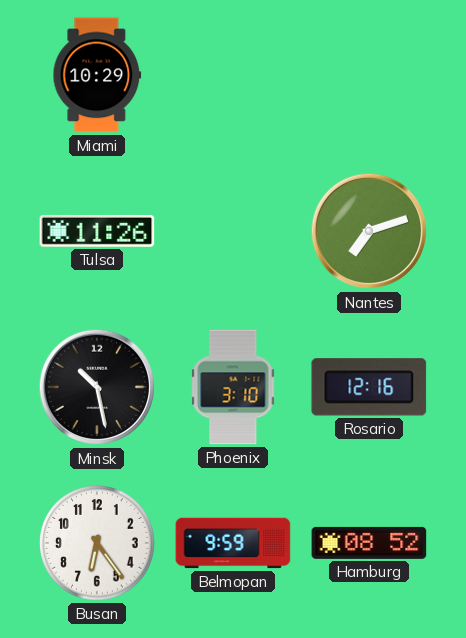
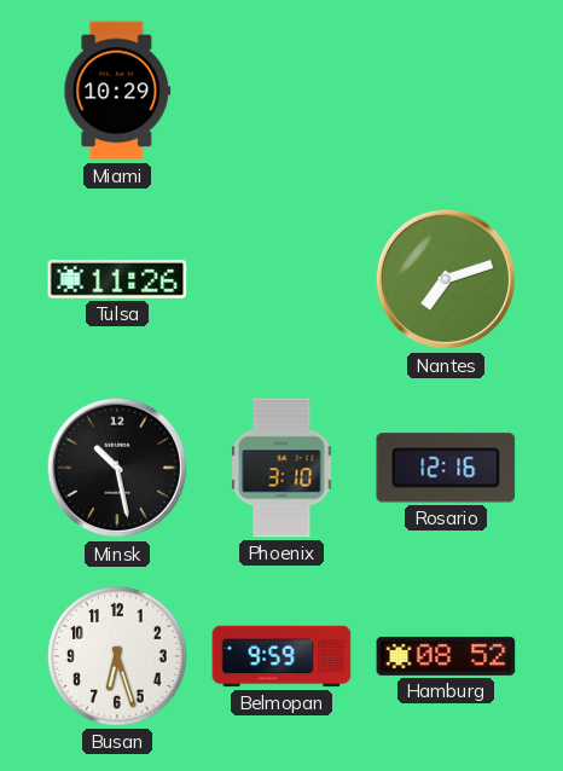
Busan: 6:24 -> 6:27
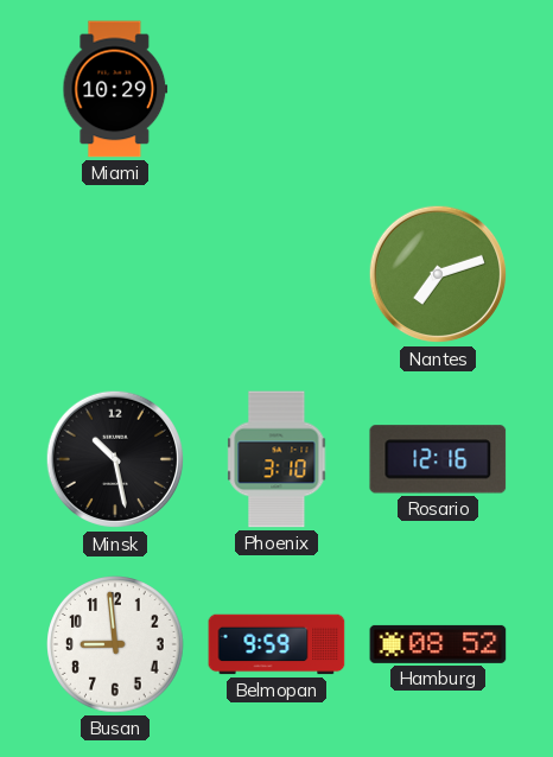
Tulsa: 11:26 -> none
Busan: 6:27 -> 8:59
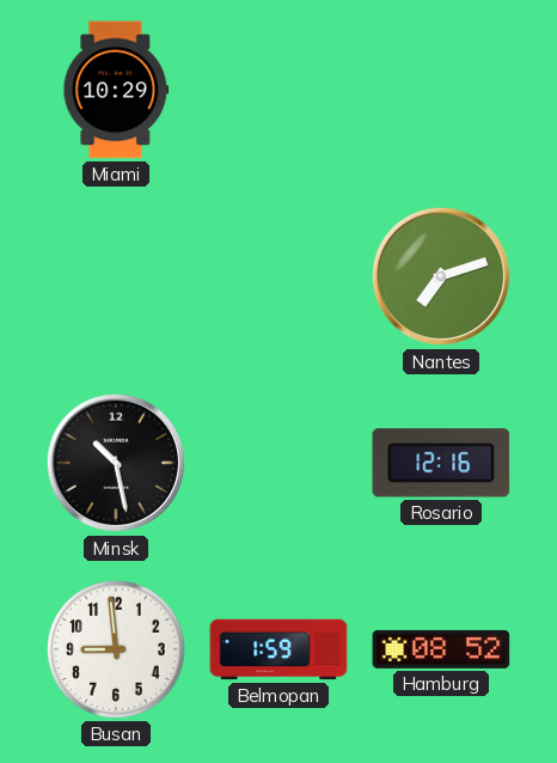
Phoenix: 3:10 -> none
Belmopan: 9:59 -> 1:59
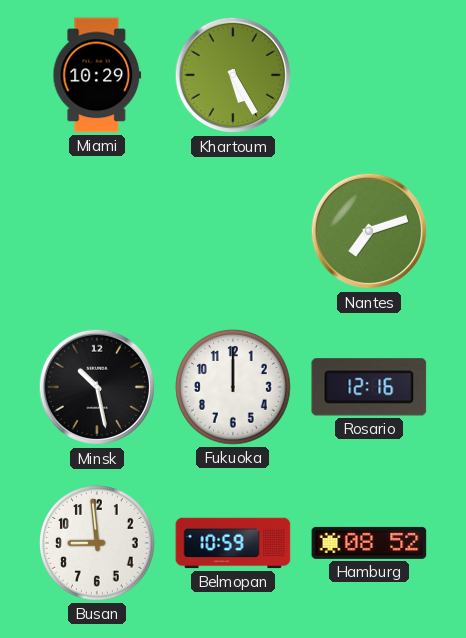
Khartoum: none -> 5:25
Fukuoka: none -> 12:00
Belmopan: 1:59 -> 10:59
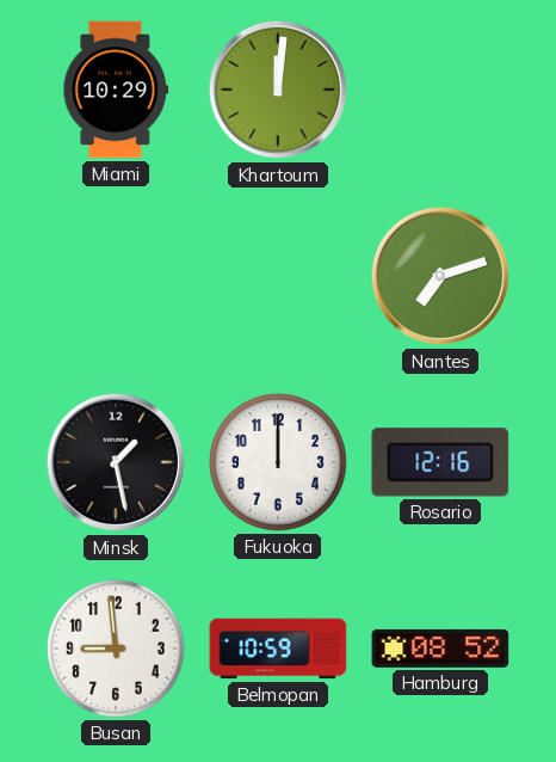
Khartoum: 5:25 -> 12:01
Minsk: 10:28 -> 1:28
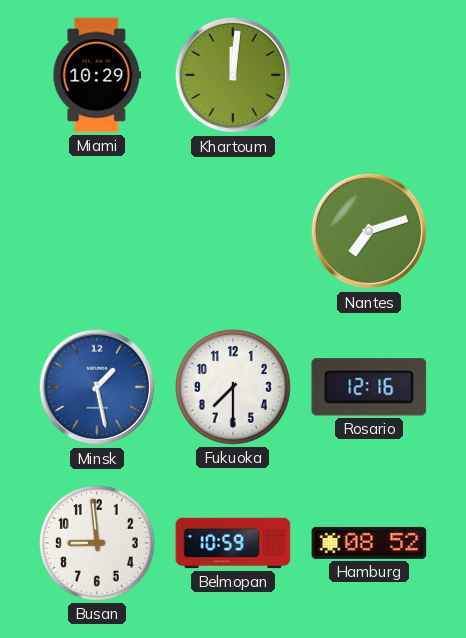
Minsk dial: black -> blue
Fukuoka: 12:00 -> 7:30
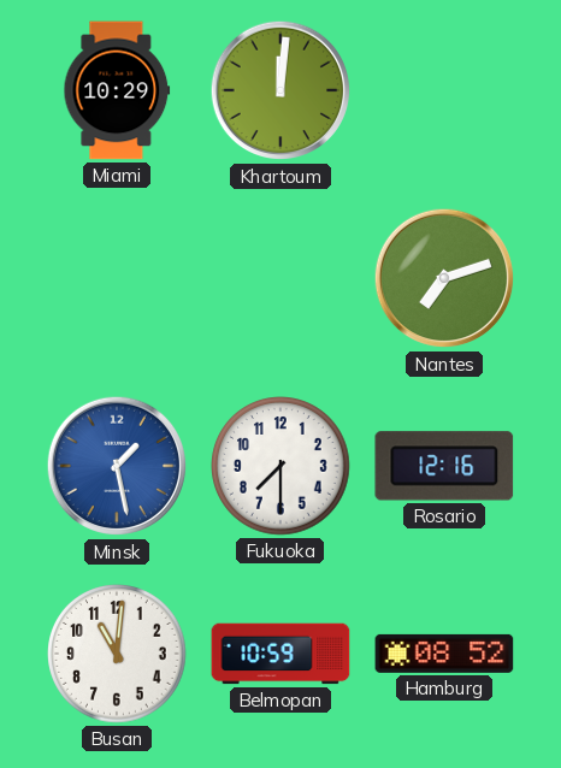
Busan: 8:59 -> 11:01
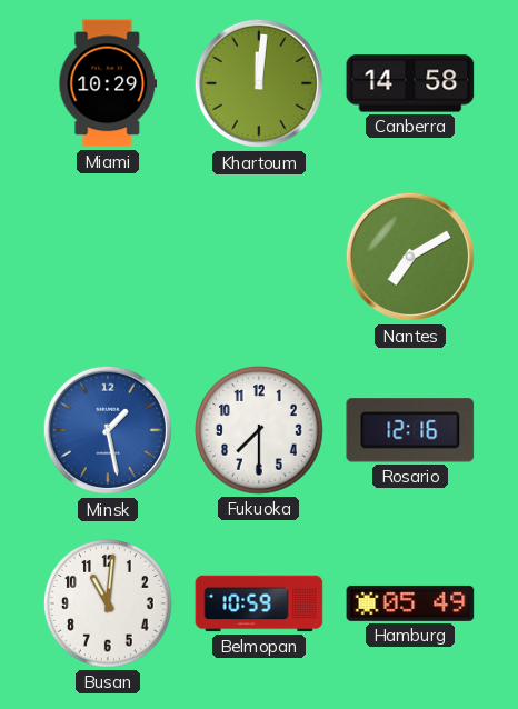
Canberra: none -> 14:58
Nantes: 7:12 -> 7:10
Hamburg: 08:52 -> 05:49
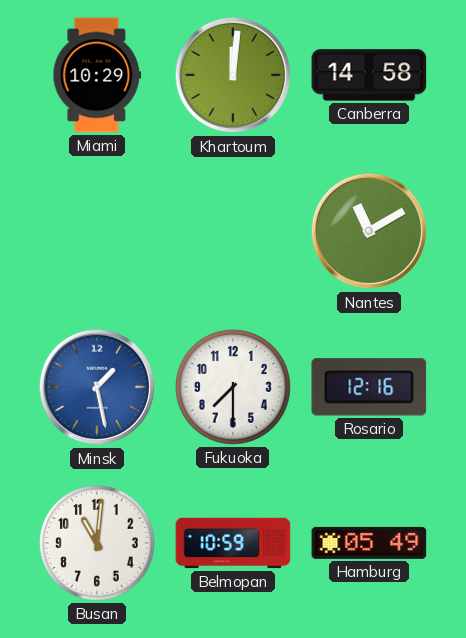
Nantes: 7:10 -> 11:10
